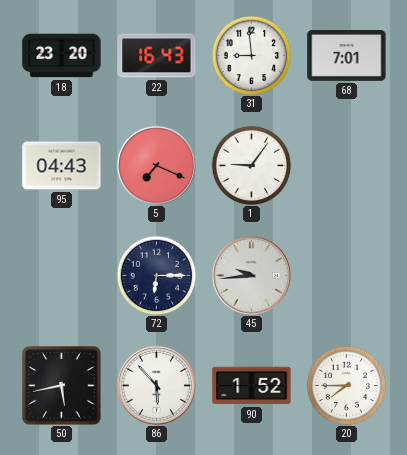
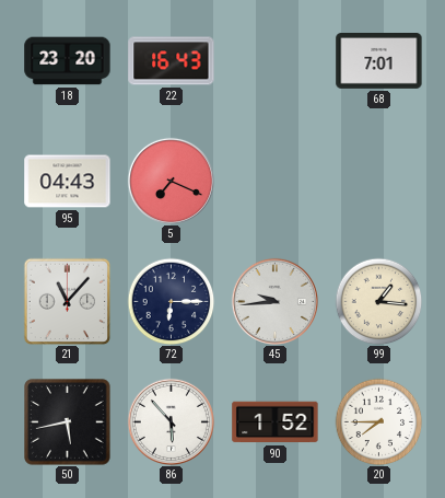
31: 8:59 -> none
1: 9:06 -> none
21: none -> 11:07
99: none -> 1:16
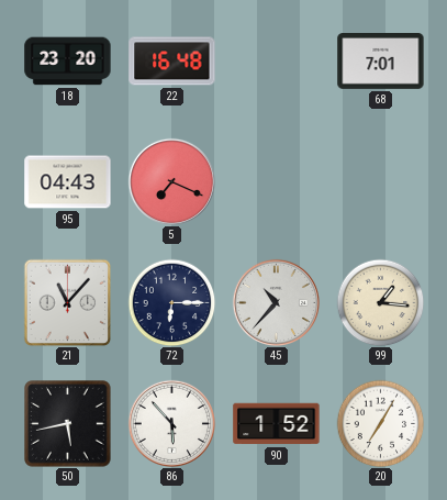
22: 16:43 -> 16:48
45: 9:44 -> 10:37
20: 7:45 -> 7:05
